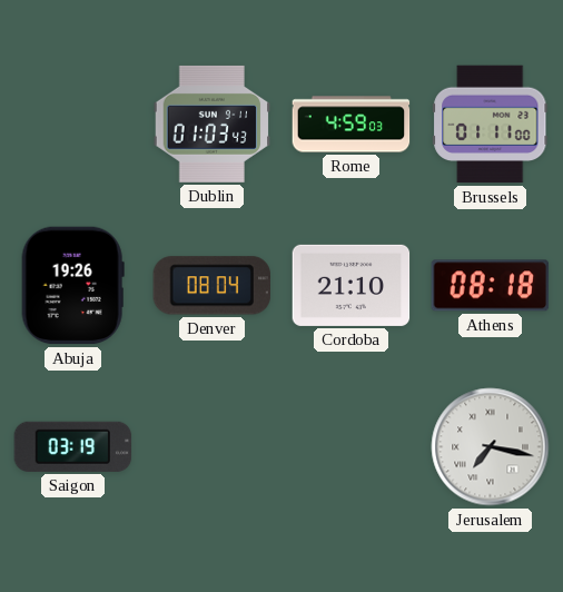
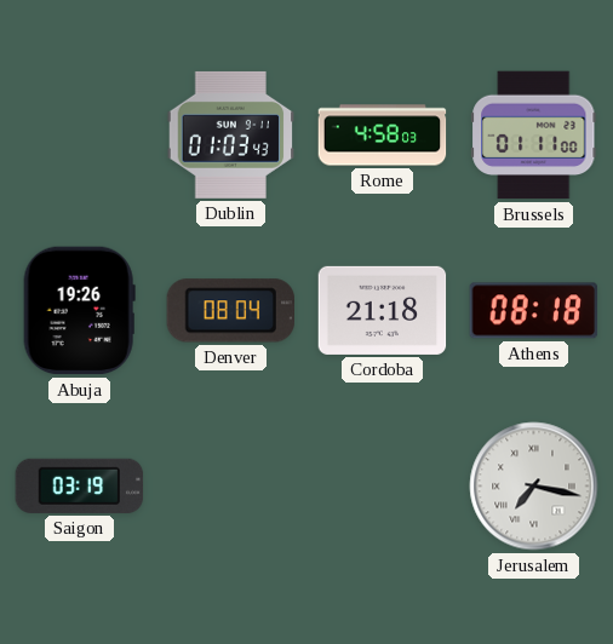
Rome: 4:59 -> 4:58
Cordoba: 21:10 -> 21:18
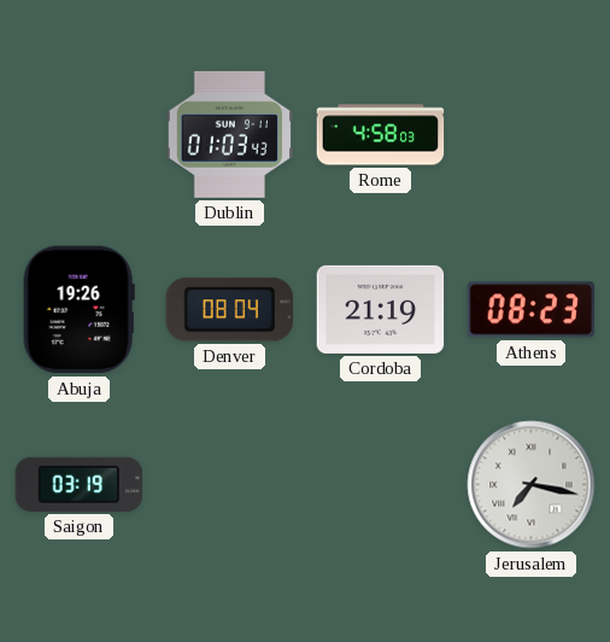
Brussels: 01:11 -> none
Cordoba: 21:18 -> 21:19
Athens: 08:18 -> 08:23
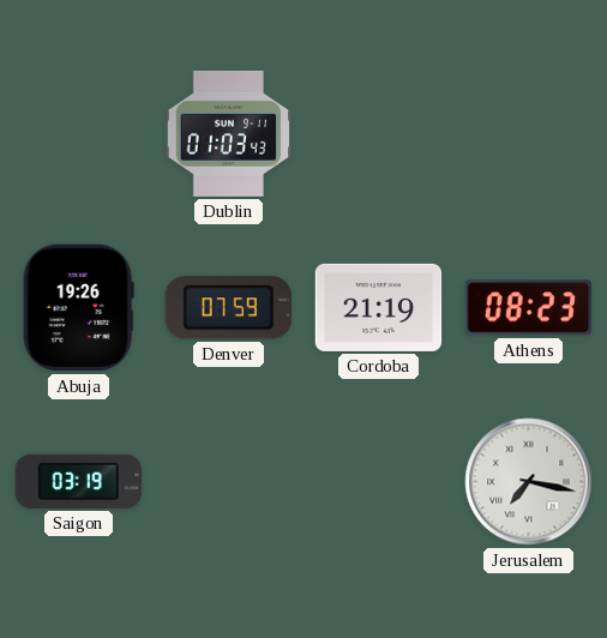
Rome: 4:58 -> none
Denver: 08:04 -> 07:59
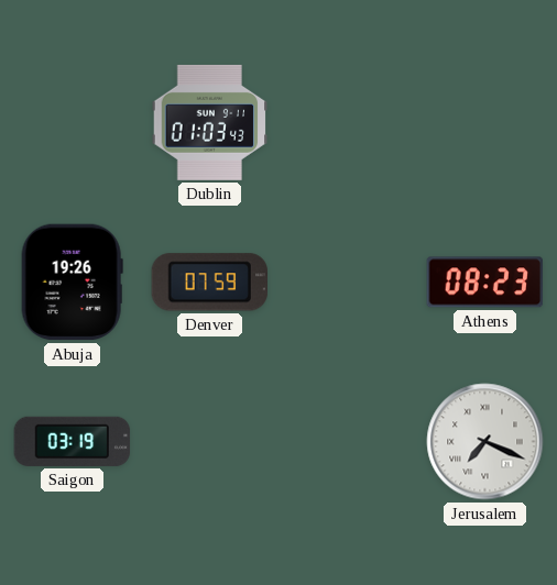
Cordoba: 21:19 -> none
Jerusalem: 7:17 -> 7:19
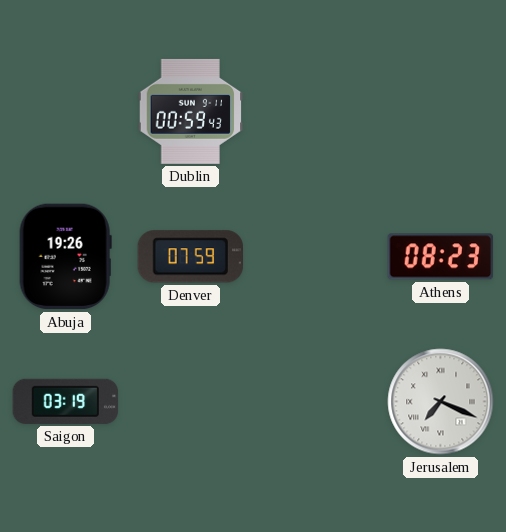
Dublin: 01:03 -> 00:59
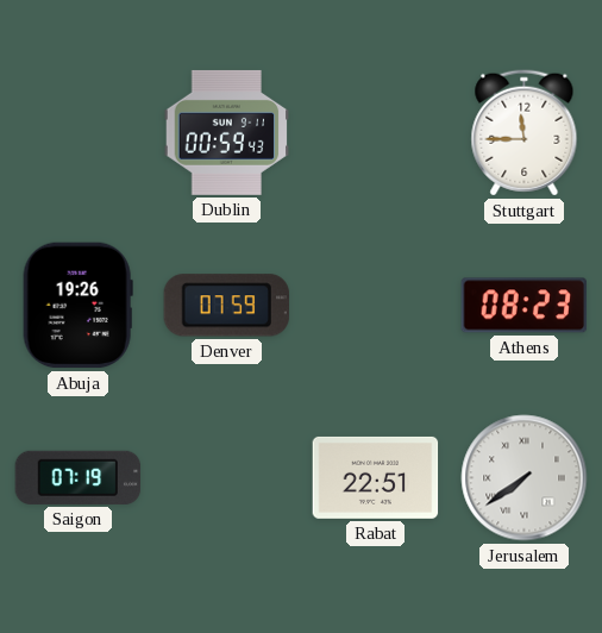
Stuttgart: none -> 11:45
Saigon: 03:19 -> 07:19
Rabat: none -> 22:51
Jerusalem: 7:19 -> 7:39
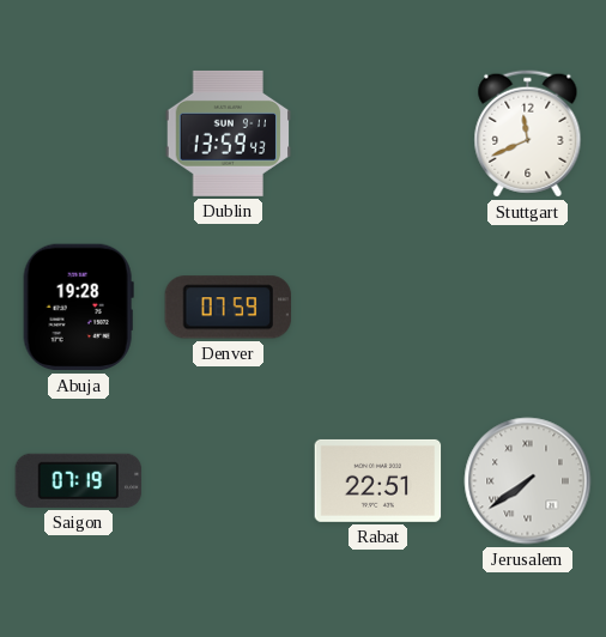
Dublin: 00:59 -> 13:59
Stuttgart: 11:45 -> 11:41
Abuja: 19:26 -> 19:28
Athens: 08:23 -> none
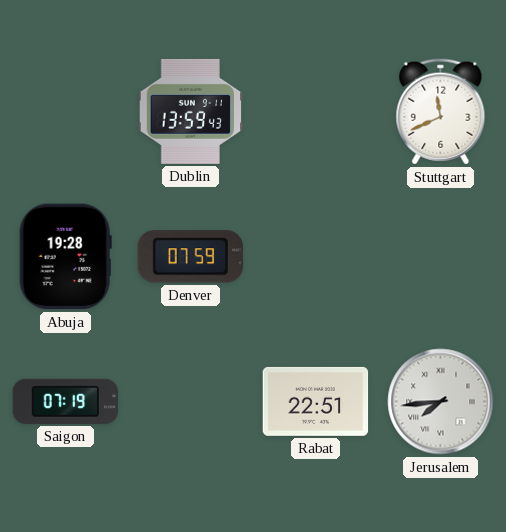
Jerusalem: 7:39 -> 7:44
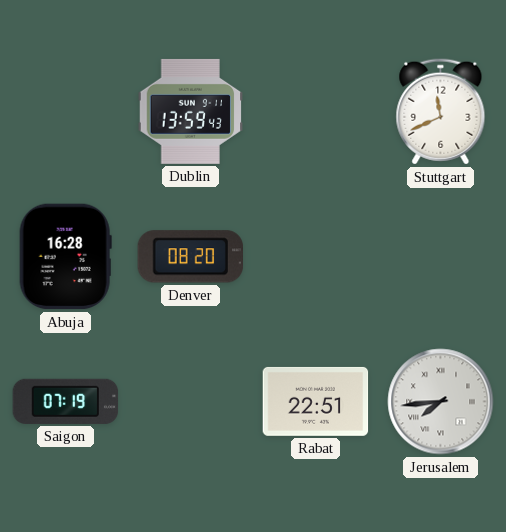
Abuja: 19:28 -> 16:28
Denver: 07:59 -> 08:20
